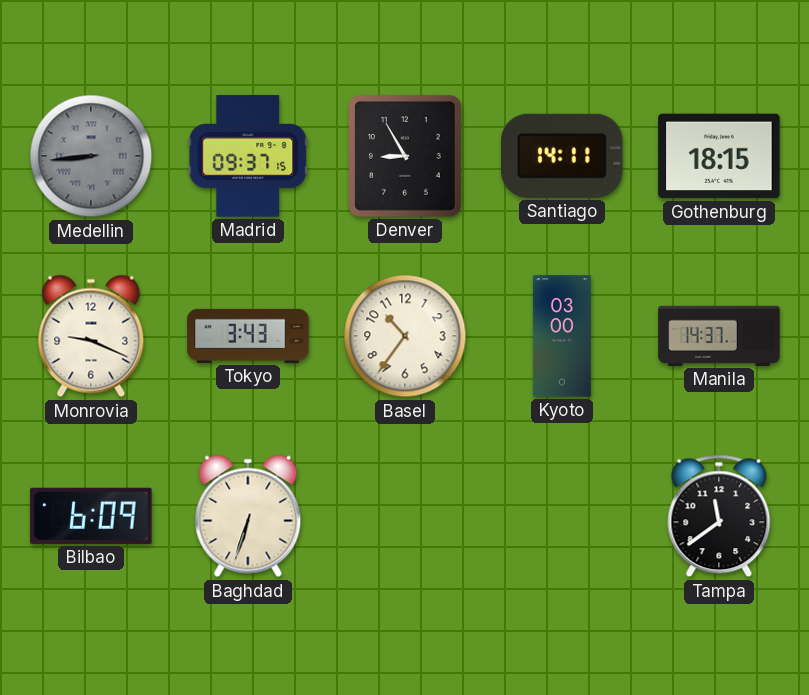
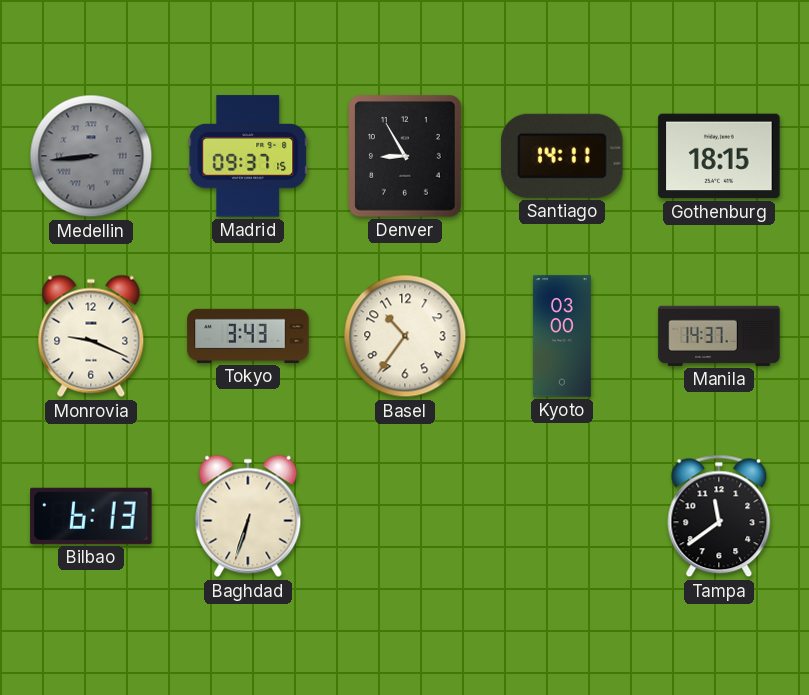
Bilbao: 6:09 -> 6:13
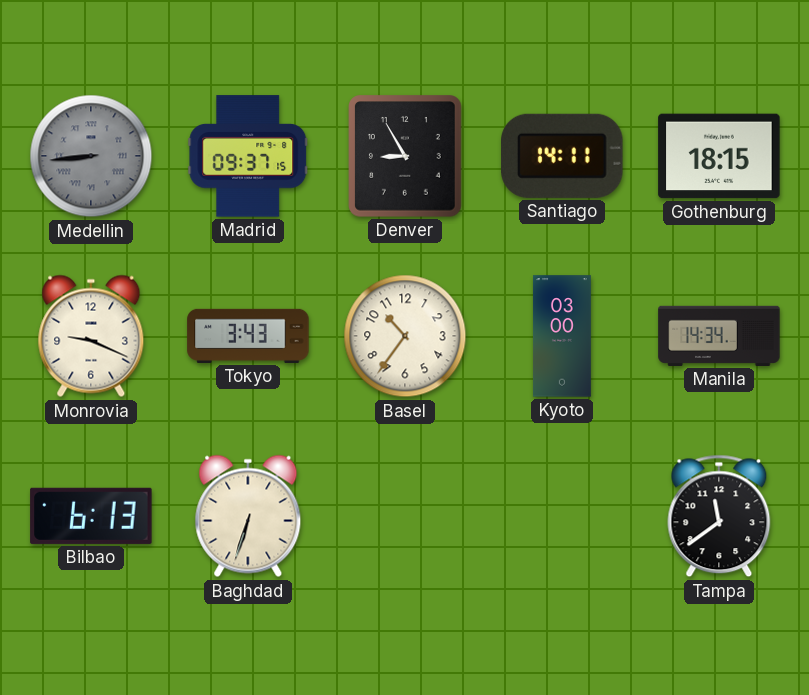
Manila: 14:37 -> 14:34
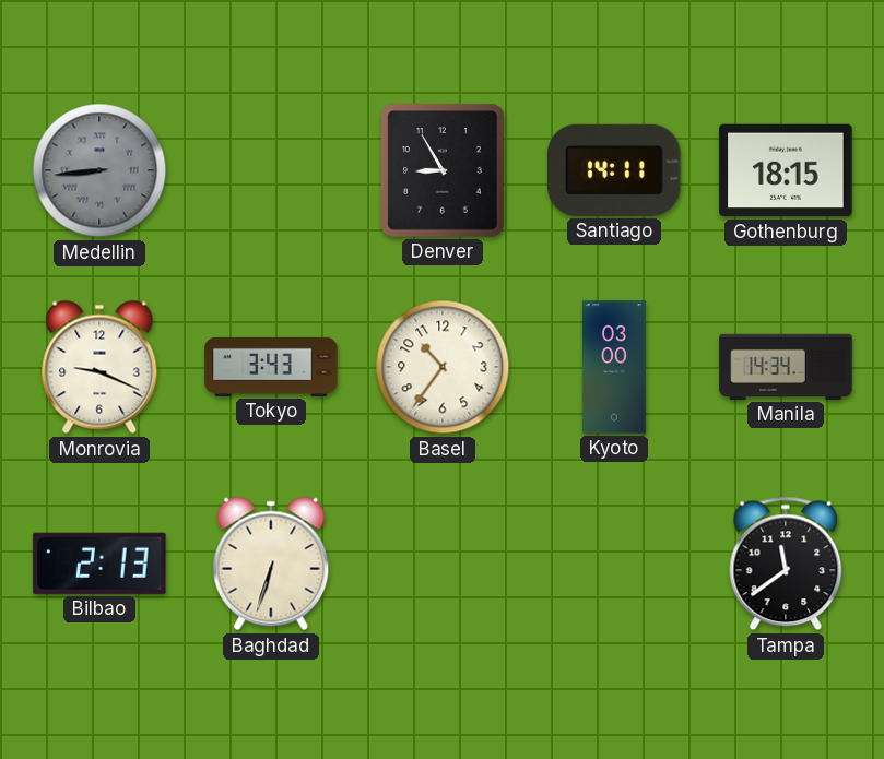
Madrid: 09:37 -> none
Bilbao: 6:13 -> 2:13
